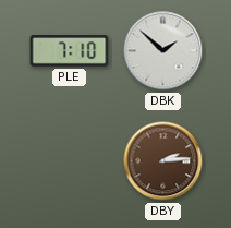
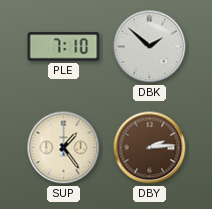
SUP: none -> 1:24
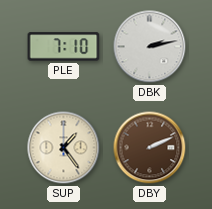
DBK: 1:52 -> 2:13
DBY: 2:14 -> 2:11
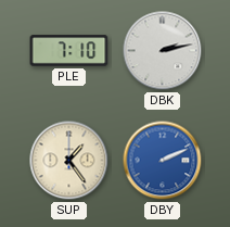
DBY dial: brown -> blue
